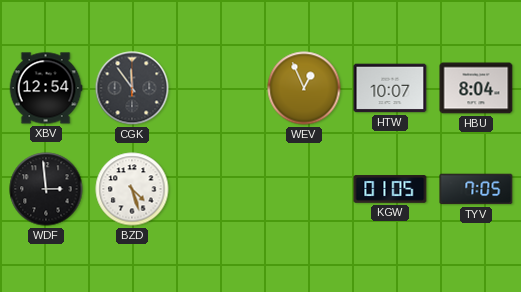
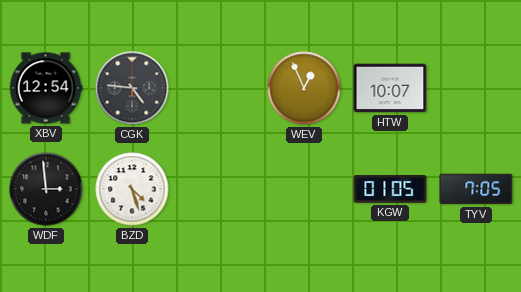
CGK: 11:54 -> 4:46
HBU: 8:04 -> none
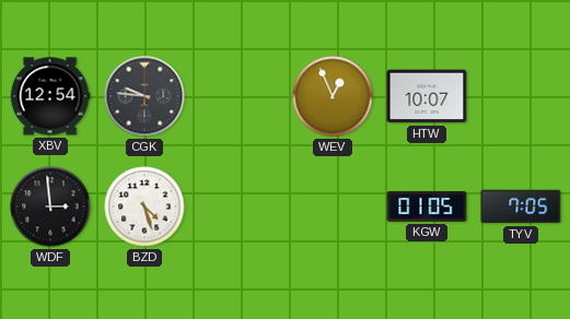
CGK: 4:46 -> 9:46
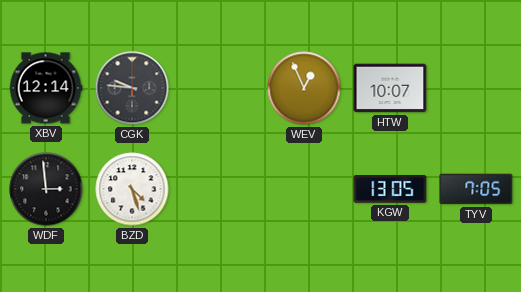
XBV: 12:54 -> 12:14
KGW: 01:05 -> 13:05
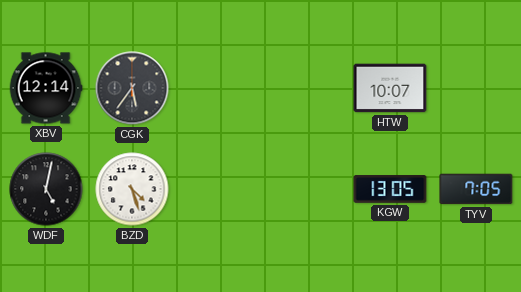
CGK: 9:46 -> 5:36
WEV: 12:56 -> none
WDF: 2:59 -> 5:02
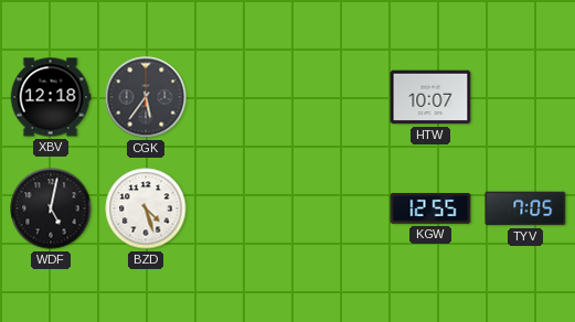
XBV: 12:14 -> 12:18
KGW: 13:05 -> 12:55
